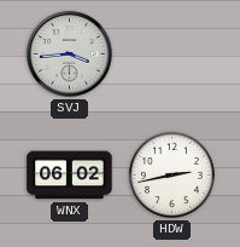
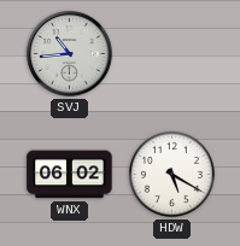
SVJ: 3:44 -> 10:44
HDW: 2:43 -> 5:20
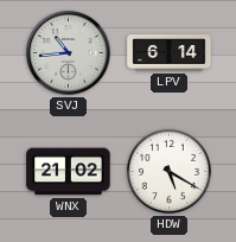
LPV: none -> 6:14
WNX: 06:02 -> 21:02
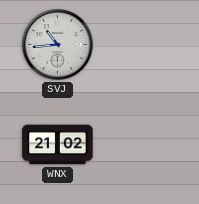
LPV: 6:14 -> none
HDW: 5:20 -> none
